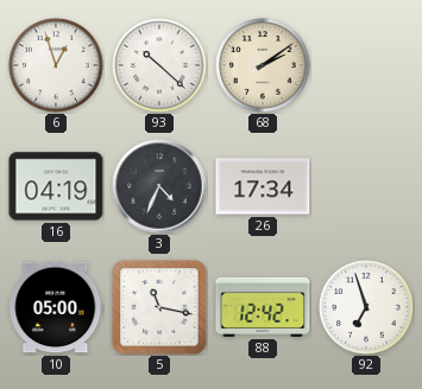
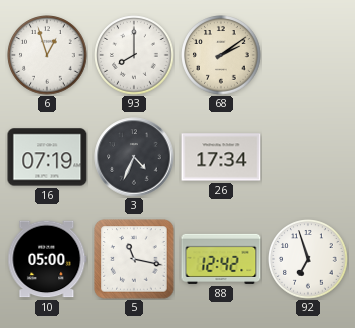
93: 10:22 -> 8:00
16: 04:19 -> 07:19
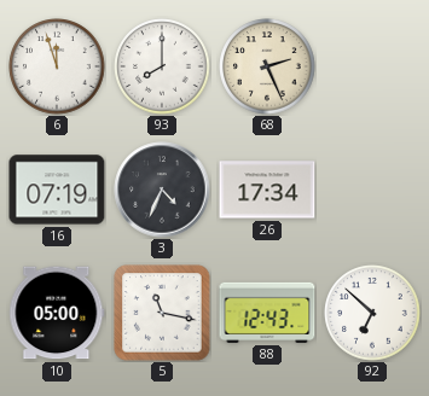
6: 12:57 -> 11:57
68: 2:09 -> 2:26
88: 12:42 -> 12:43
92: 6:57 -> 6:52
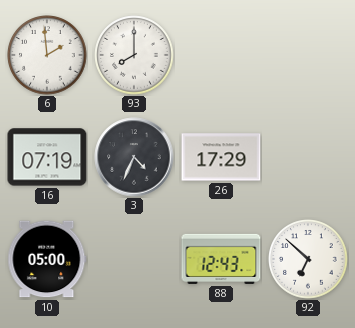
6: 11:57 -> 1:59
68: 2:26 -> none
26: 17:34 -> 17:29
5: 11:17 -> none
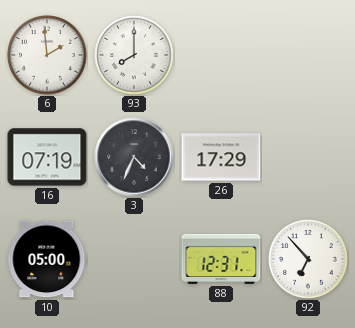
88: 12:43 -> 12:31
92: 6:52 -> 6:53
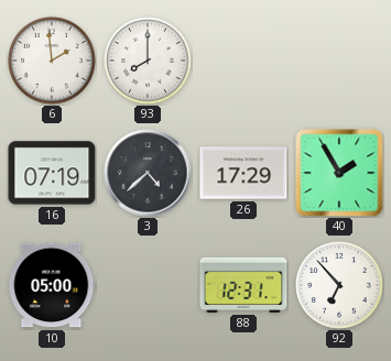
3: 4:34 -> 4:38
40: none -> 1:55
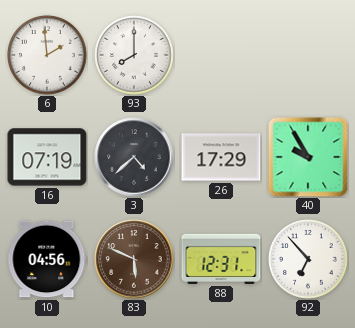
40: 1:55 -> 9:55
10: 05:00 -> 04:56
83: none -> 5:49
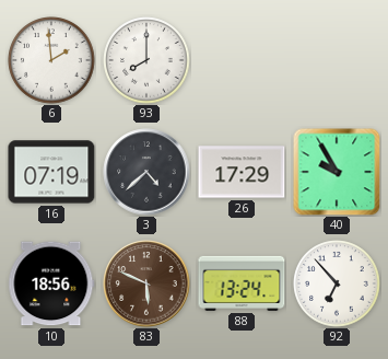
10: 04:56 -> 18:56
88: 12:31 -> 13:24
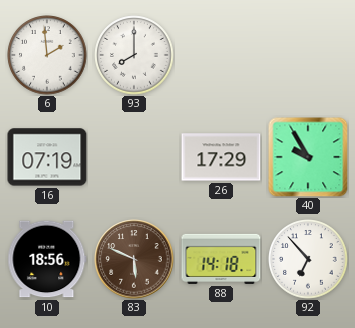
3: 4:38 -> none
88: 13:24 -> 14:18
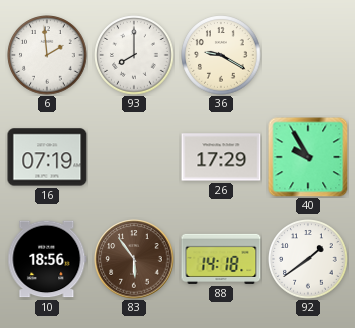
36: none -> 9:20
83: 5:49 -> 5:54
92: 6:53 -> 1:39
